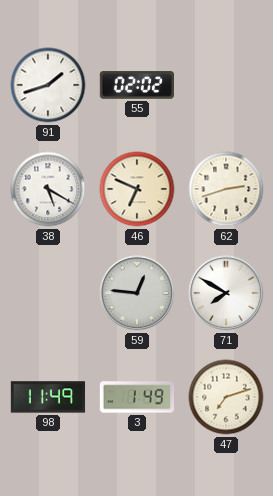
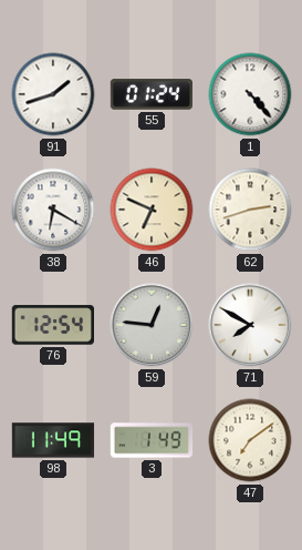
55: 02:02 -> 01:24
1: none -> 4:23
38: 5:20 -> 6:20
76: none -> 12:54
47: 7:12 -> 7:09
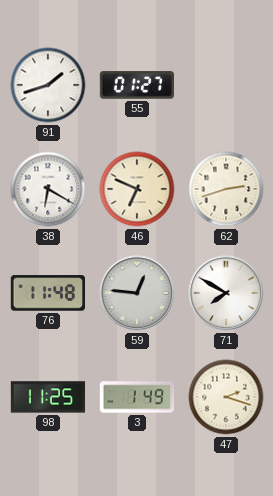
55: 01:24 -> 01:27
1: 4:23 -> none
76: 12:54 -> 11:48
98: 11:49 -> 11:25
47: 7:09 -> 2:18
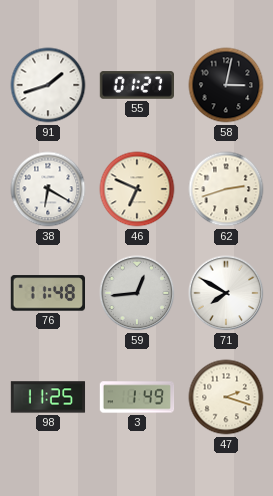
58: none -> 3:02
59: 12:46 -> 12:44
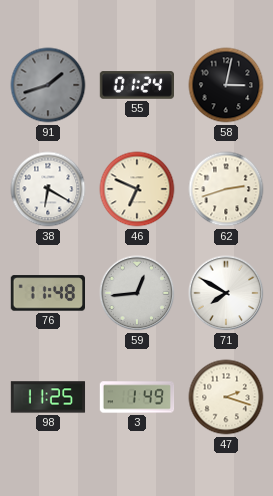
91 dial: white -> grey
55: 01:27 -> 01:24
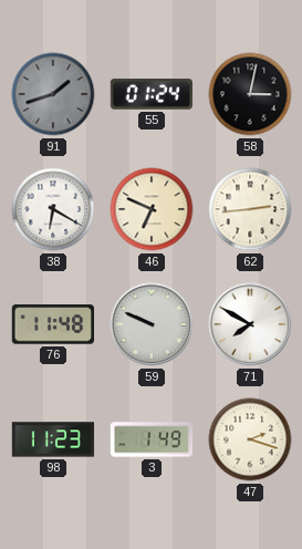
62: 2:42 -> 2:44
59: 12:44 -> 9:49
98: 11:25 -> 11:23
